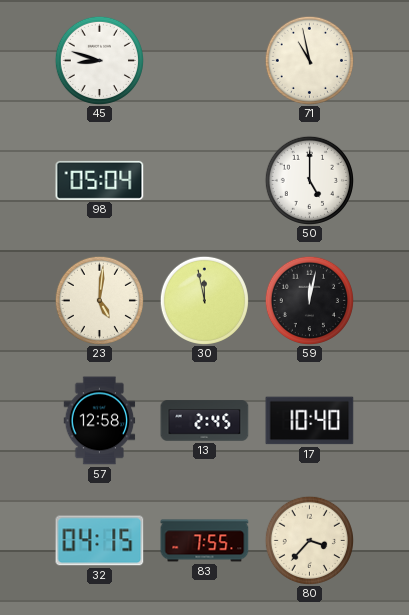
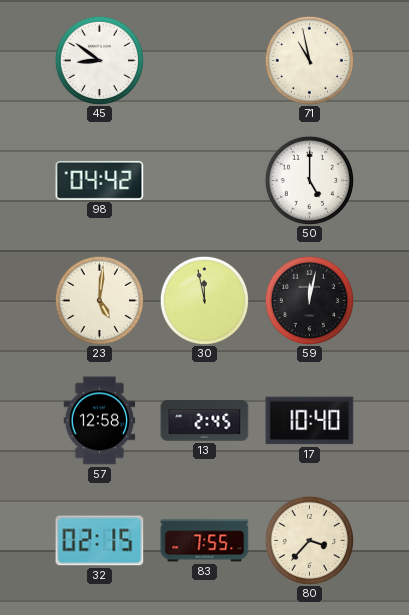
45: 8:48 -> 8:51
98: 05:04 -> 04:42
32: 04:15 -> 02:15
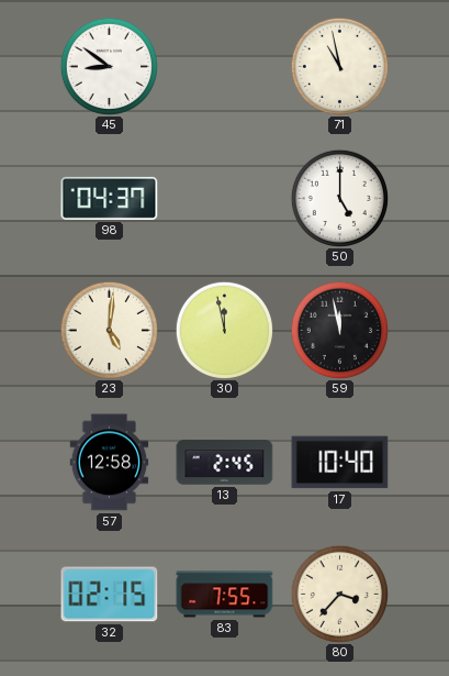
98: 04:42 -> 04:37
59: 12:02 -> 11:58
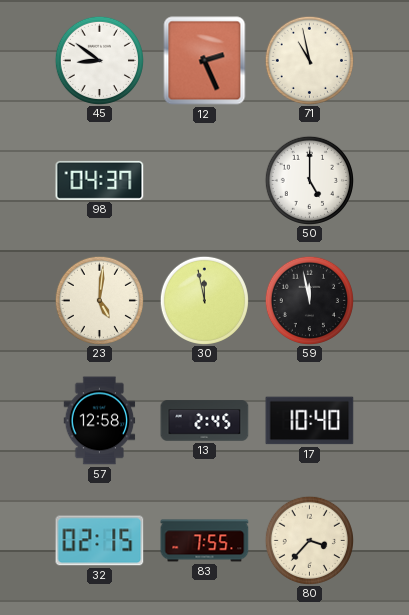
12: none -> 2:26
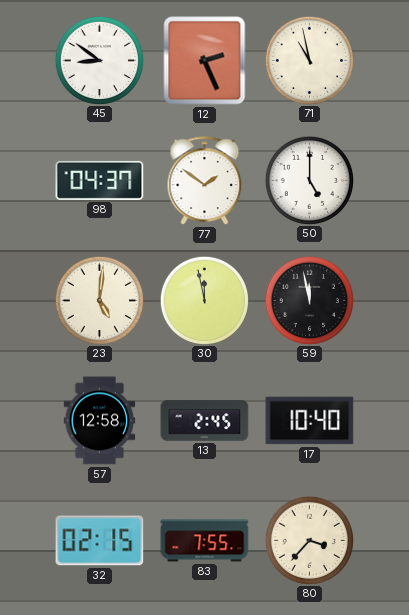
77: none -> 1:51
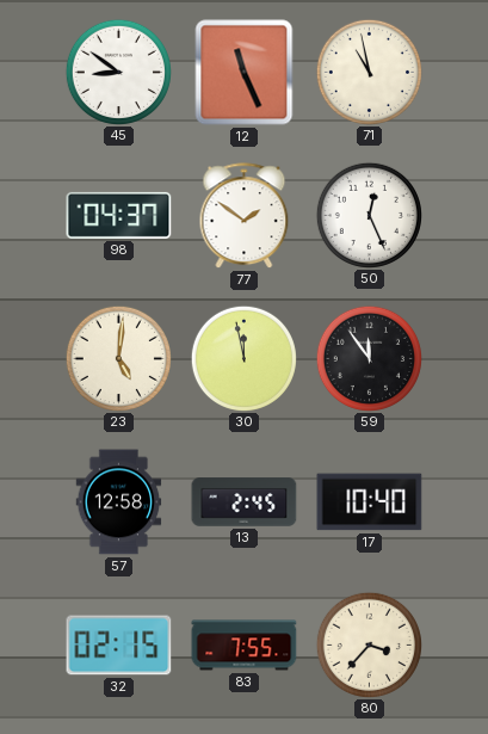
12: 2:26 -> 11:26
50: 5:00 -> 12:26
59: 11:58 -> 11:54
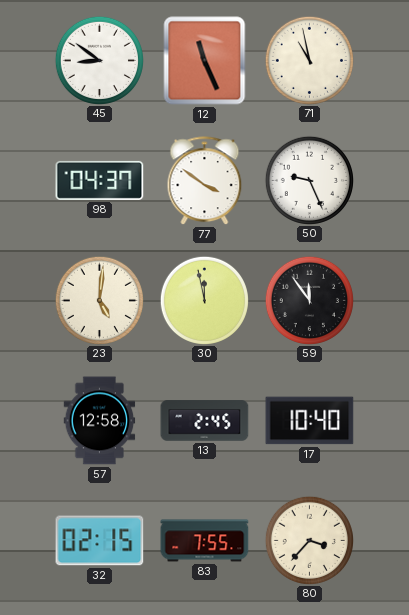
77: 1:51 -> 3:51
50: 12:26 -> 9:26
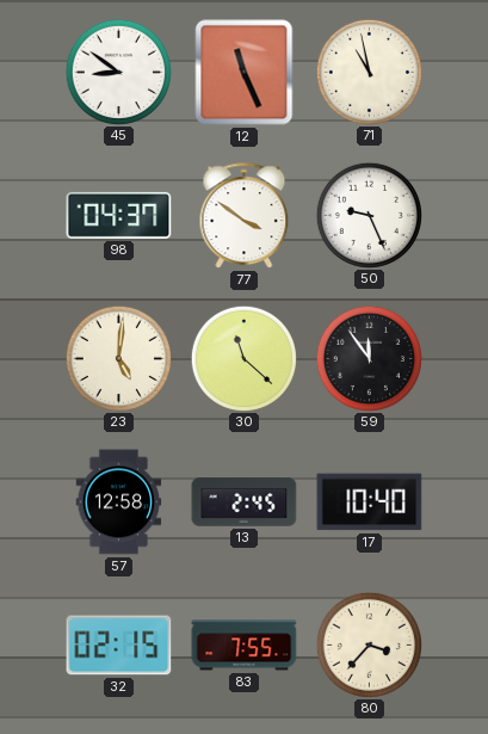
30: 11:58 -> 11:22
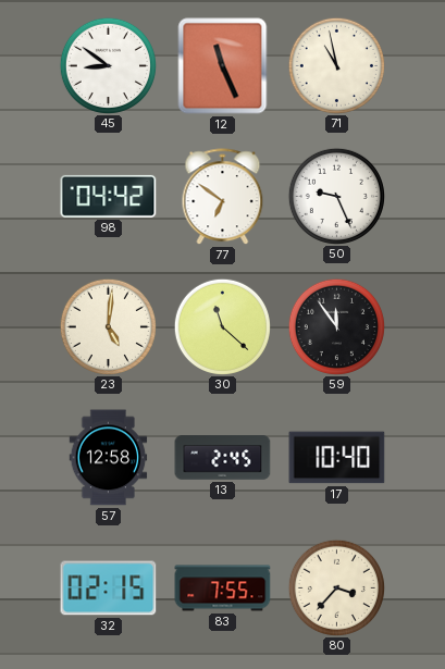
98: 04:37 -> 04:42
77: 3:51 -> 6:51
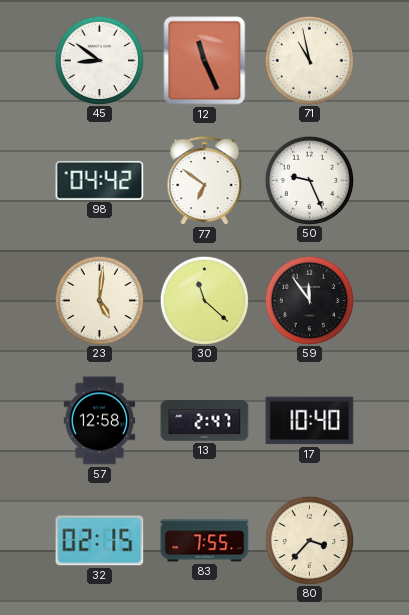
13: 2:45 -> 2:47
